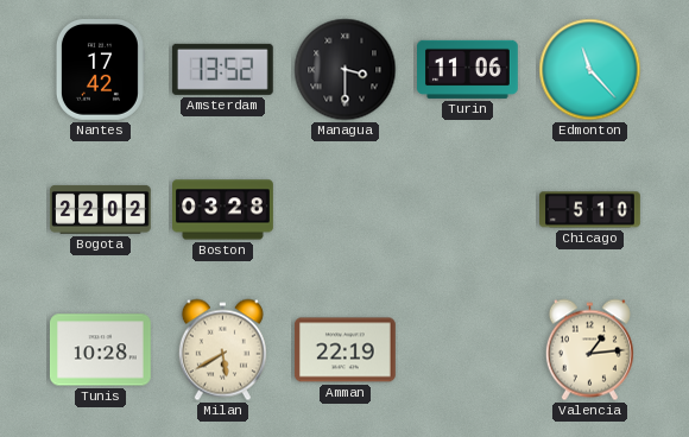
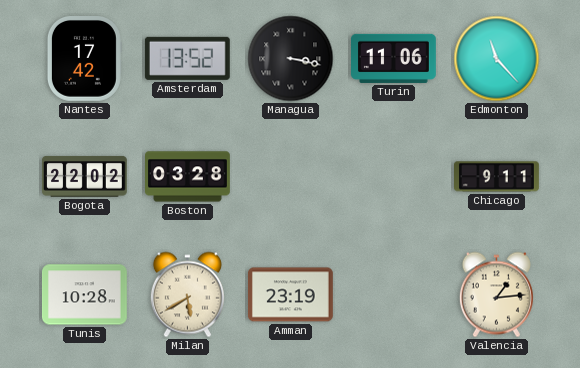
Managua: 3:30 -> 3:17
Chicago: 5:10 -> 9:11
Amman: 22:19 -> 23:19
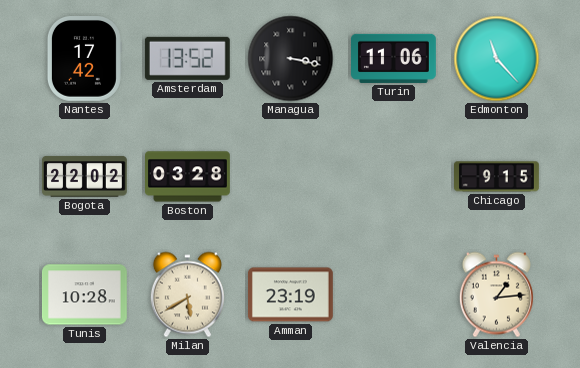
Chicago: 9:11 -> 9:15
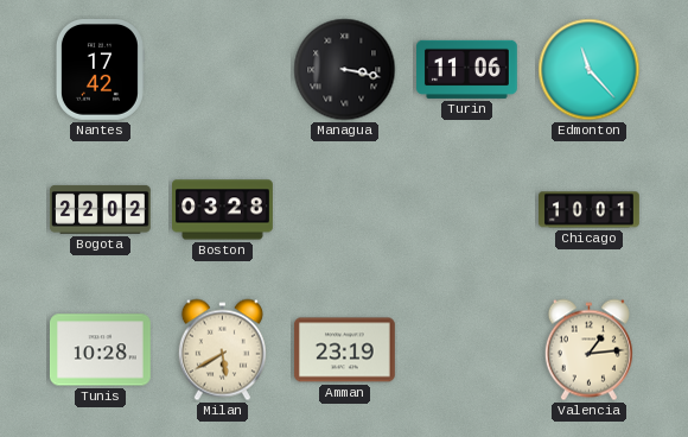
Amsterdam: 13:52 -> none
Chicago: 9:15 -> 10:01
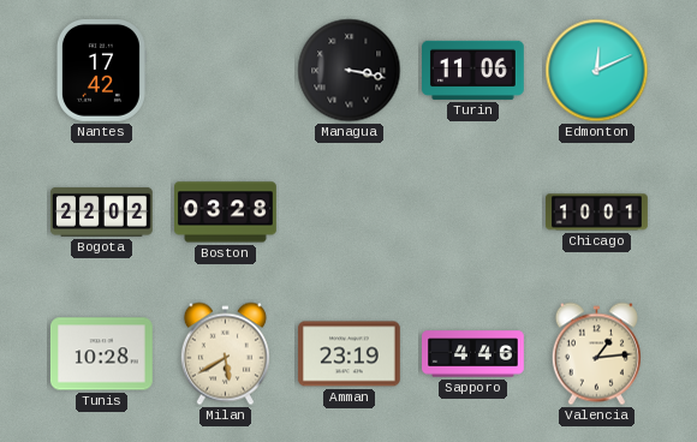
Edmonton: 11:23 -> 12:11
Sapporo: none -> 4:46
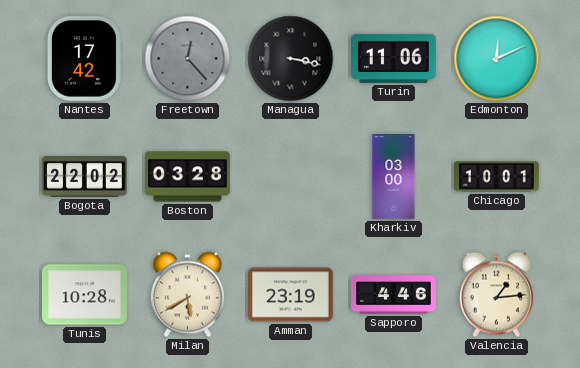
Freetown: none -> 12:23
Kharkiv: none -> 03:00
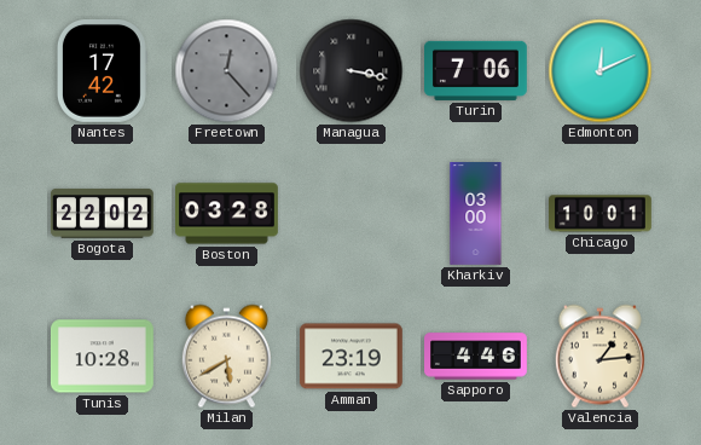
Turin: 11:06 -> 7:06
